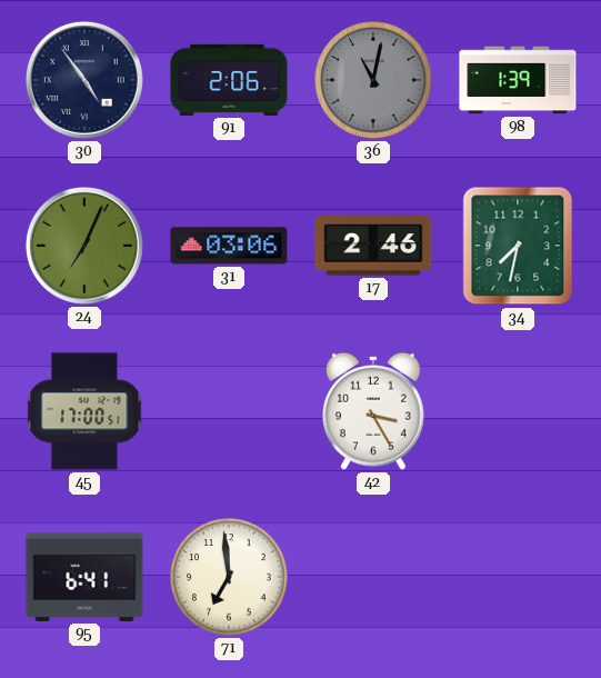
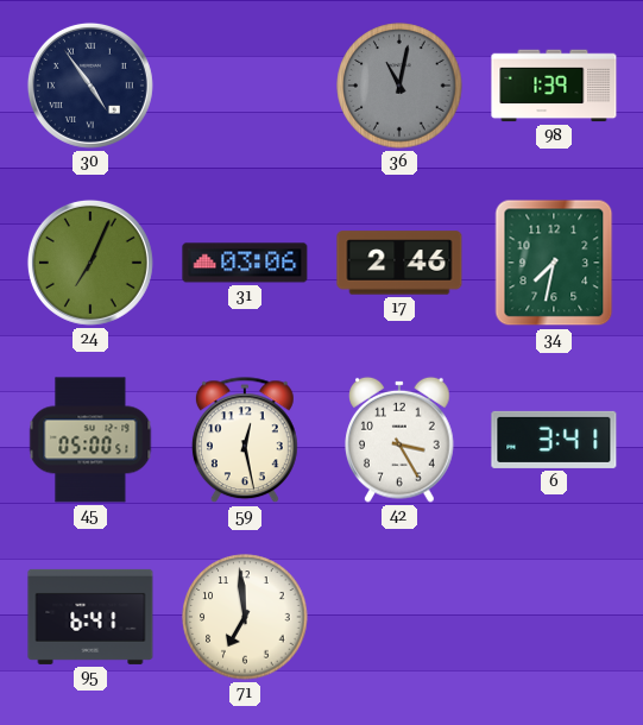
91: 2:06 -> none
45: 17:00 -> 05:00
59: none -> 12:28
6: none -> 3:41
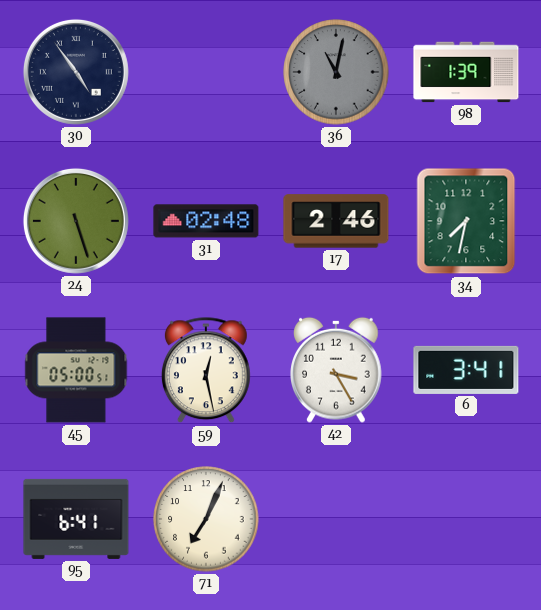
24: 7:04 -> 5:27
31: 03:06 -> 02:48
71: 6:59 -> 7:04
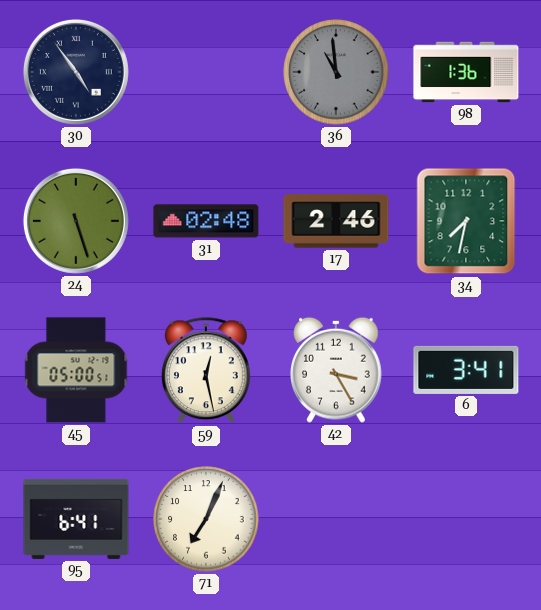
36: 11:02 -> 10:59
98: 1:39 -> 1:36
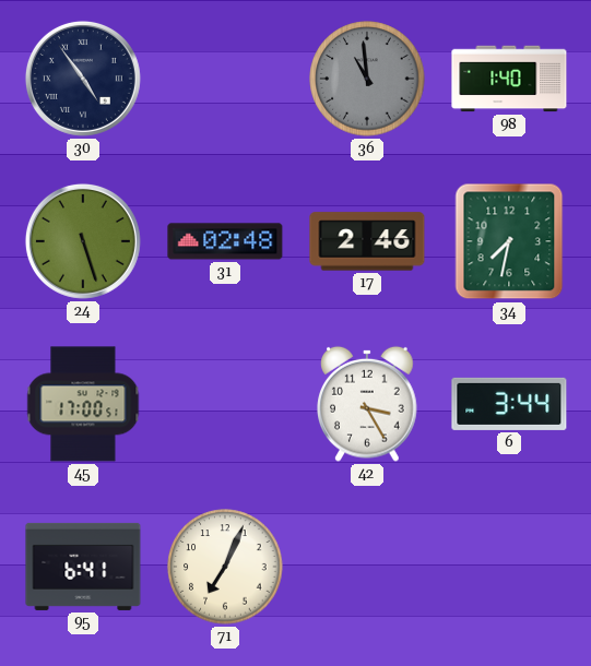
98: 1:36 -> 1:40
45: 05:00 -> 17:00
59: 12:28 -> none
6: 3:41 -> 3:44
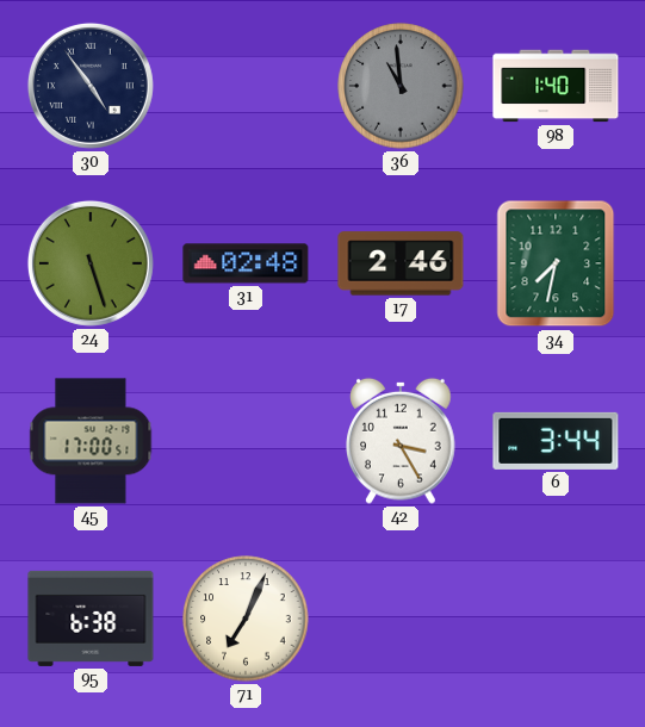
95: 6:41 -> 6:38
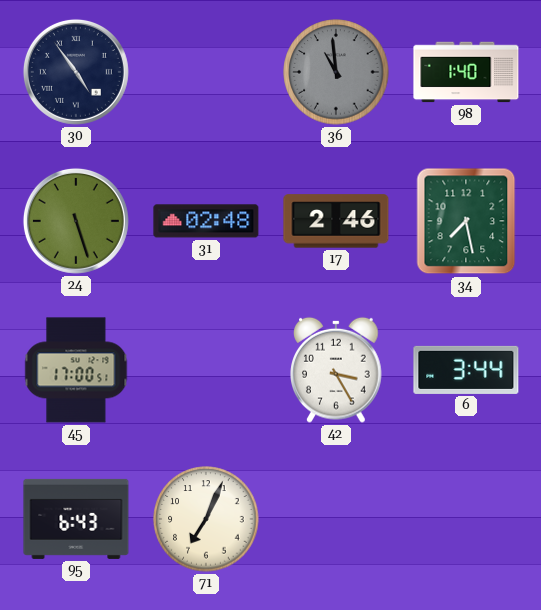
34: 7:32 -> 7:28
95: 6:38 -> 6:43
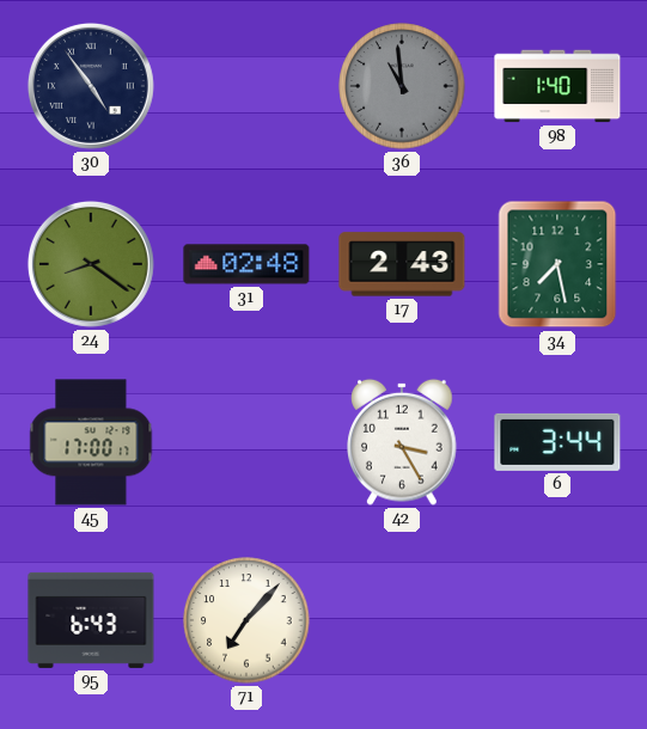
24: 5:27 -> 8:21
17: 2:46 -> 2:43
45: 17:00:51 -> 17:00:17
71: 7:04 -> 7:07
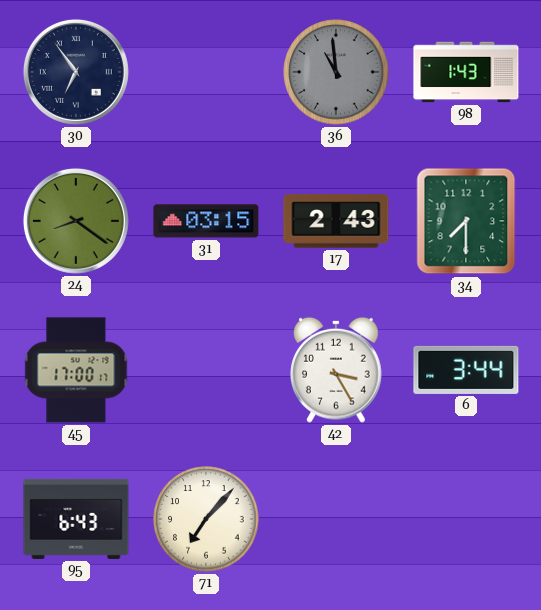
30: 4:54 -> 6:54
98: 1:40 -> 1:43
31: 02:48 -> 03:15
34: 7:28 -> 7:30
